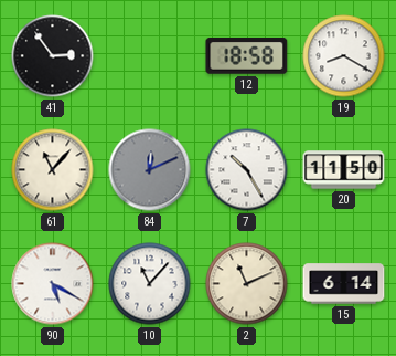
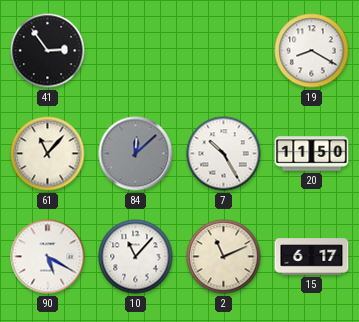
12: 18:58 -> none
84: 12:11 -> 12:08
15: 6:14 -> 6:17
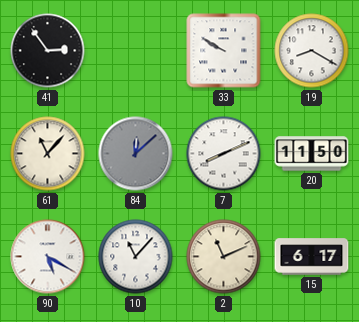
33: none -> 9:50
7: 10:25 -> 8:11
